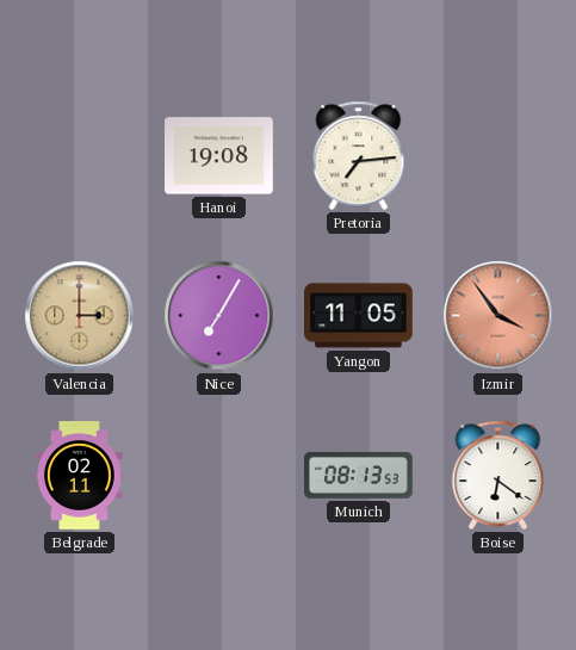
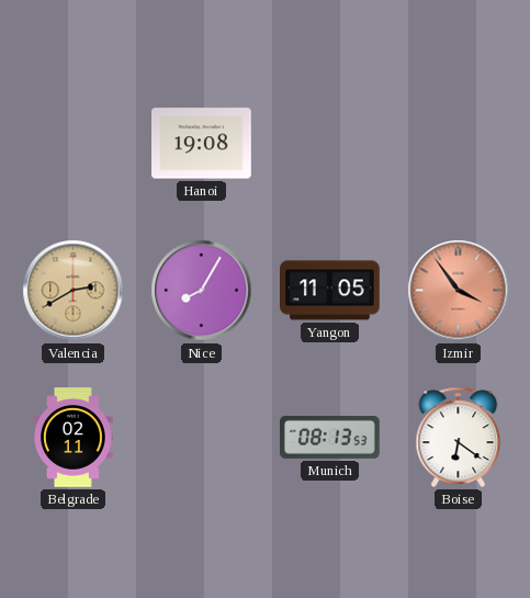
Pretoria: 7:14 -> none
Valencia: 3:00 -> 2:40
Nice: 7:05 -> 8:05
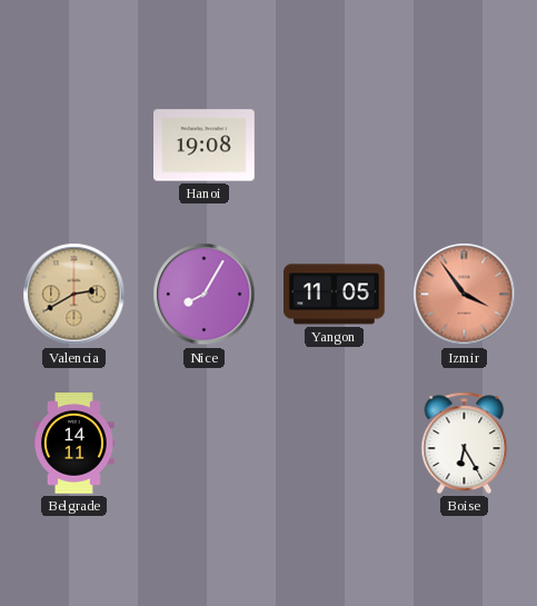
Belgrade: 02:11 -> 14:11
Munich: 08:13 -> none
Boise: 6:21 -> 6:25
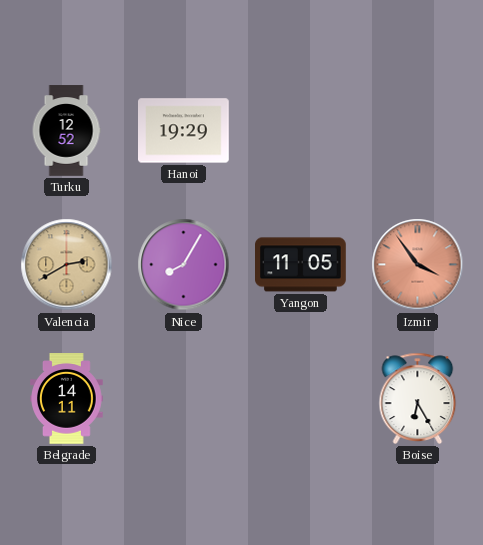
Turku: none -> 12:52
Hanoi: 19:08 -> 19:29
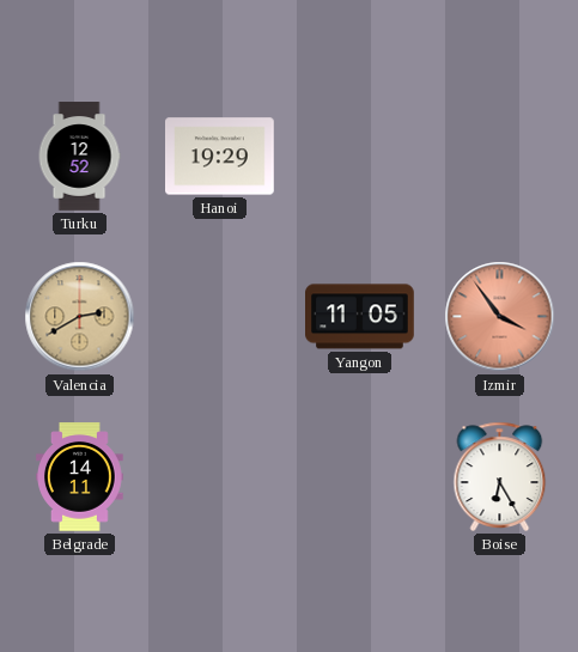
Nice: 8:05 -> none
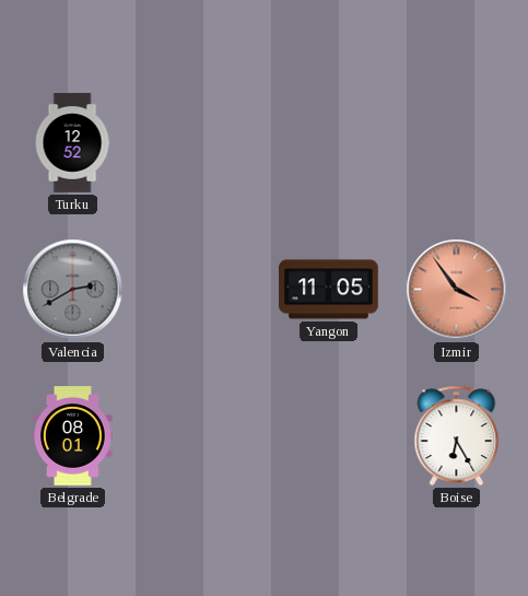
Hanoi: 19:29 -> none
Valencia dial: champagne -> grey
Belgrade: 14:11 -> 08:01
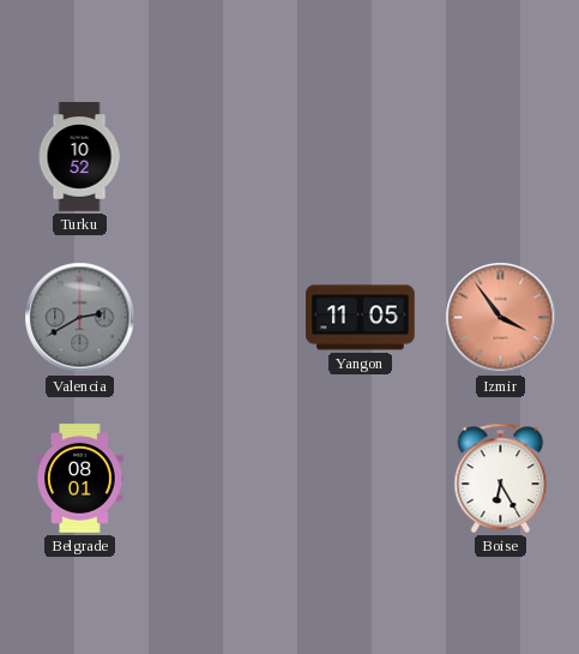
Turku: 12:52 -> 10:52
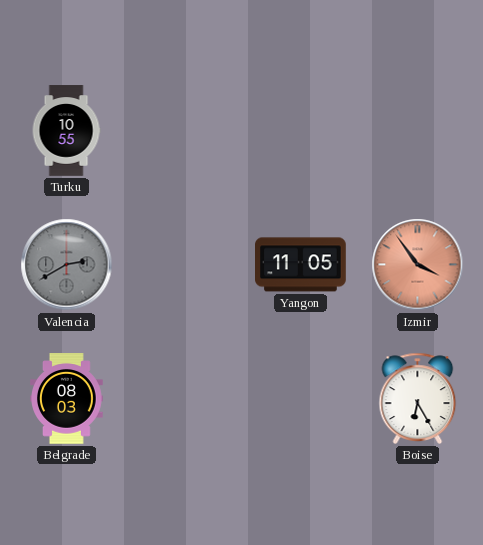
Turku: 10:52 -> 10:55
Belgrade: 08:01 -> 08:03
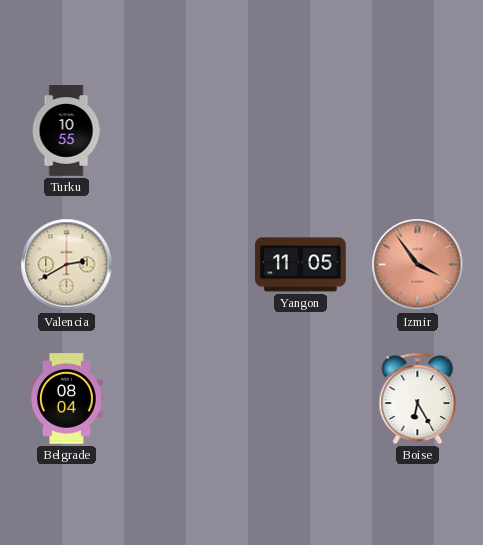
Valencia dial: grey -> cream
Belgrade: 08:03 -> 08:04
